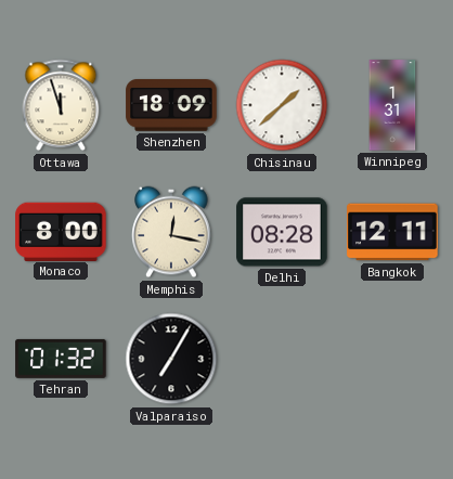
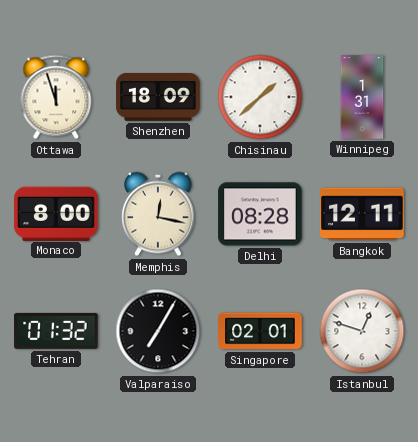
Singapore: none -> 02:01
Istanbul: none -> 12:48
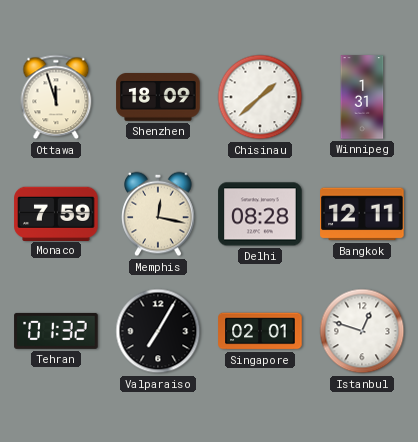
Monaco: 8:00 -> 7:59
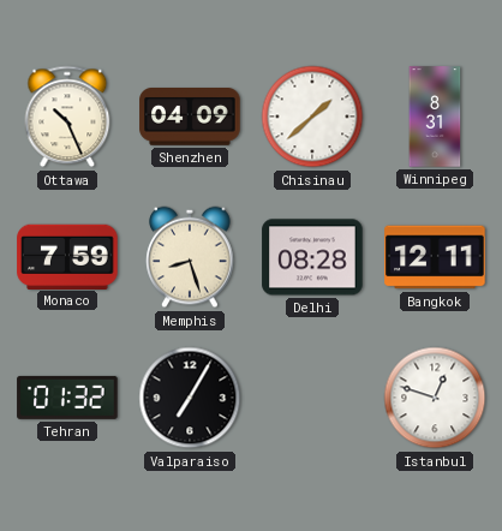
Ottawa: 11:57 -> 10:26
Shenzhen: 18:09 -> 04:09
Winnipeg: 1:31 -> 8:31
Memphis: 12:17 -> 8:27
Singapore: 02:01 -> none
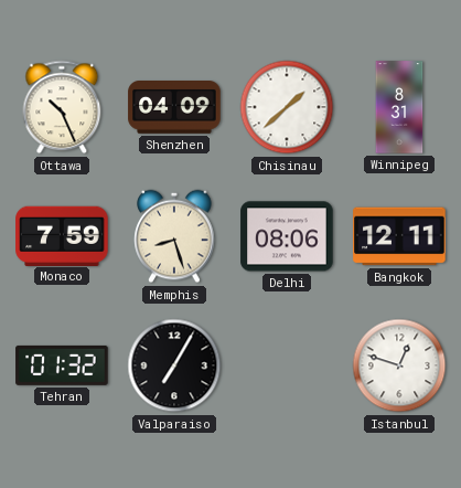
Delhi: 08:28 -> 08:06
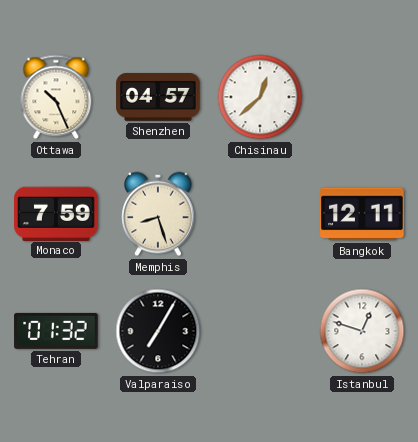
Shenzhen: 04:09 -> 04:57
Chisinau: 1:38 -> 12:38
Winnipeg: 8:31 -> none
Delhi: 08:06 -> none
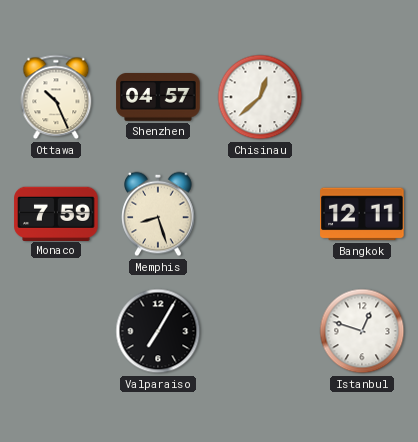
Tehran: 01:32 -> none
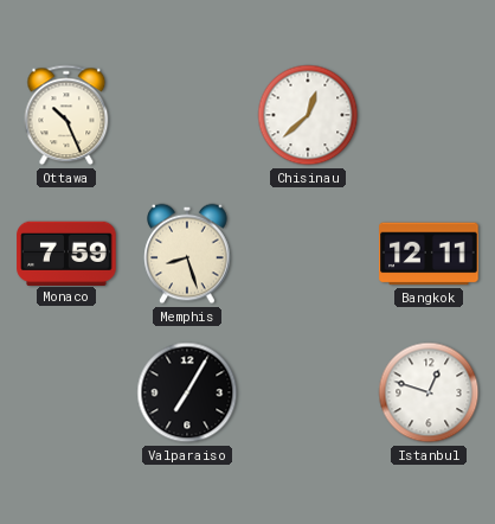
Shenzhen: 04:57 -> none
